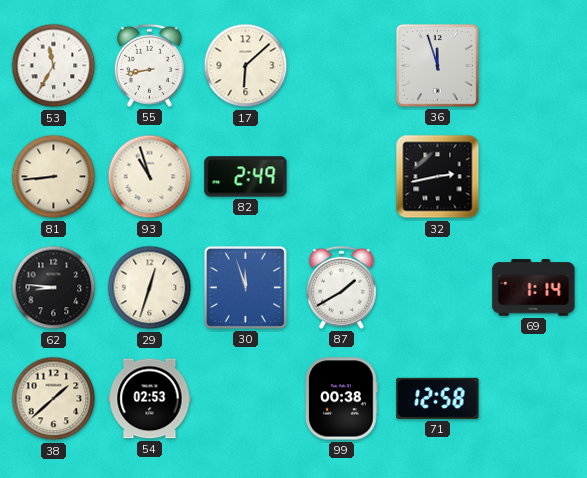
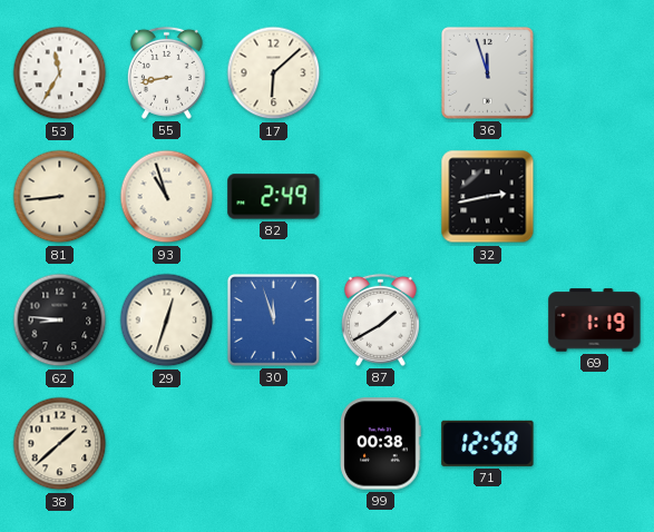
69: 1:14 -> 1:19
54: 02:53 -> none
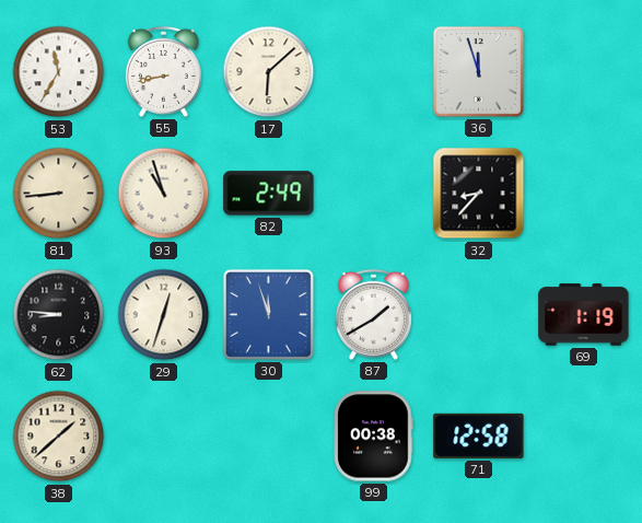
32: 2:43 -> 8:37
